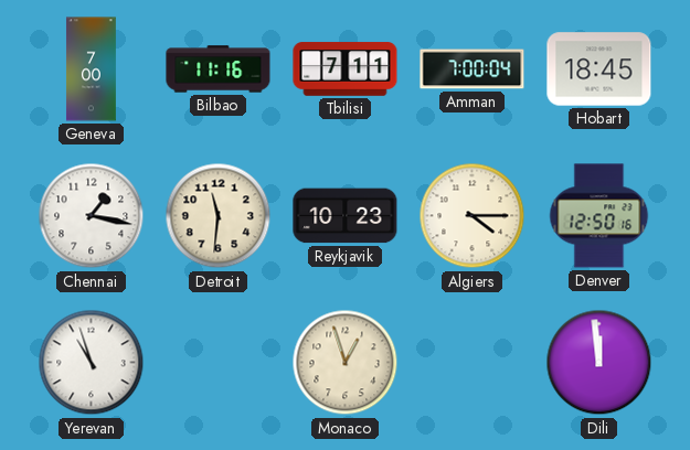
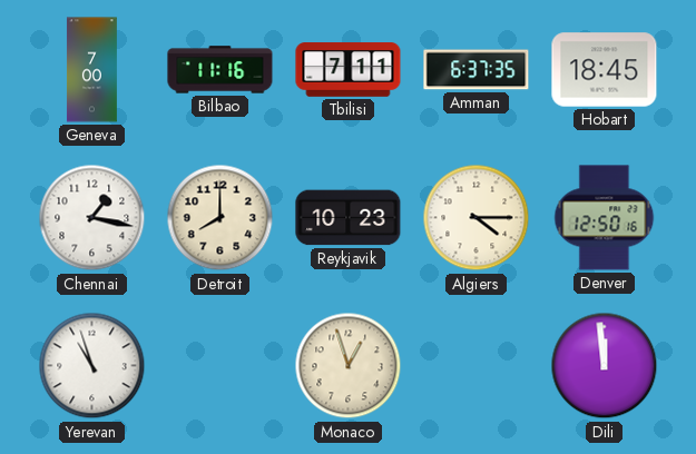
Amman: 7:00 -> 6:37
Detroit: 11:31 -> 8:00
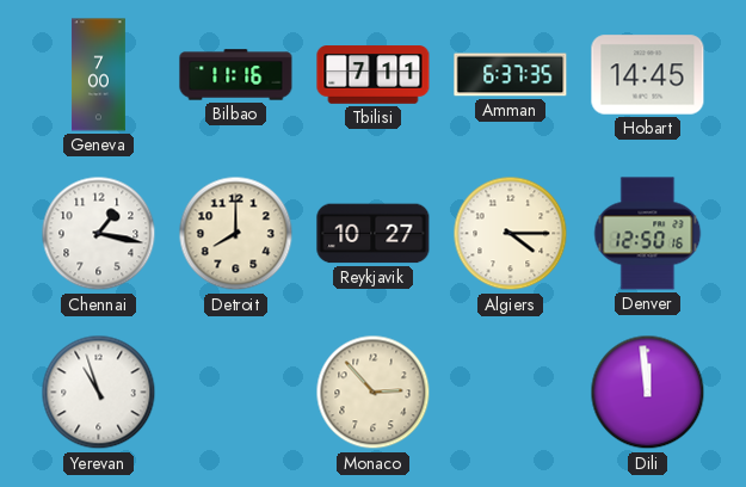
Hobart: 18:45 -> 14:45
Reykjavik: 10:23 -> 10:27
Monaco: 12:57 -> 2:53
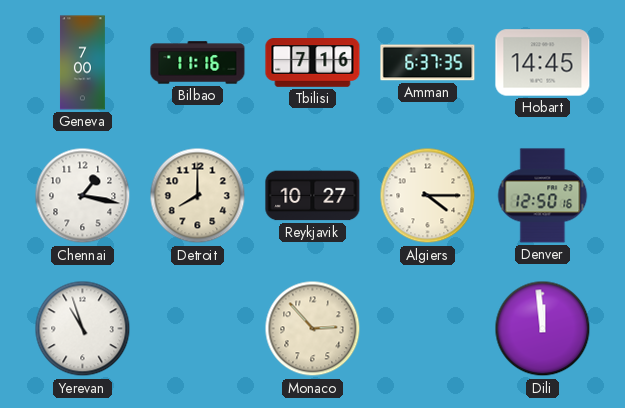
Tbilisi: 7:11 -> 7:16
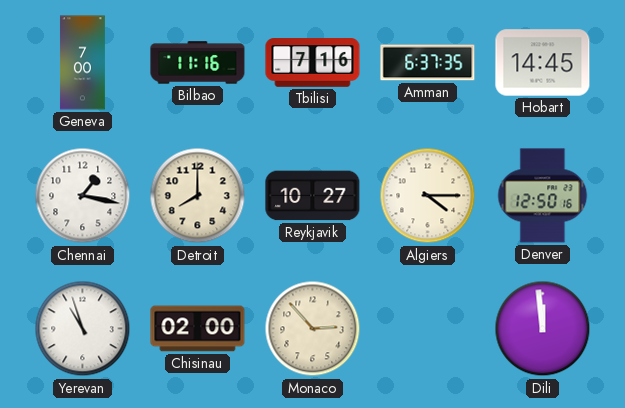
Chisinau: none -> 02:00
